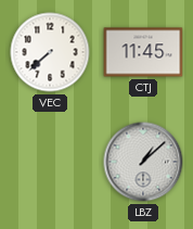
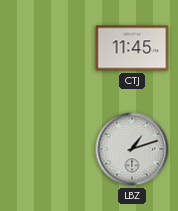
VEC: 7:38 -> none
LBZ: 1:08 -> 1:12
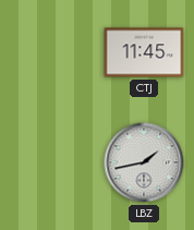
LBZ: 1:12 -> 1:43
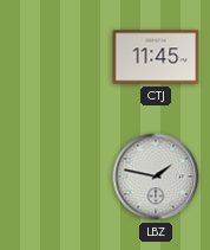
LBZ: 1:43 -> 1:47
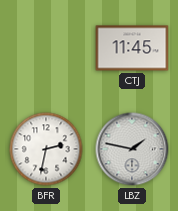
BFR: none -> 2:32
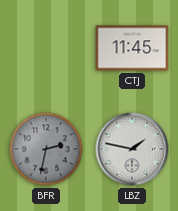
BFR dial: white -> grey
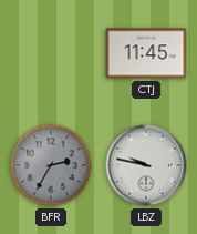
BFR: 2:32 -> 2:35
LBZ: 1:47 -> 9:47
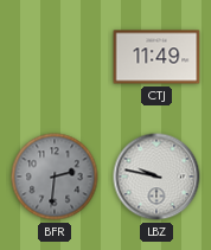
CTJ: 11:45 -> 11:49
BFR: 2:35 -> 2:31
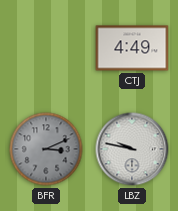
CTJ: 11:49 -> 4:49
BFR: 2:31 -> 3:11
